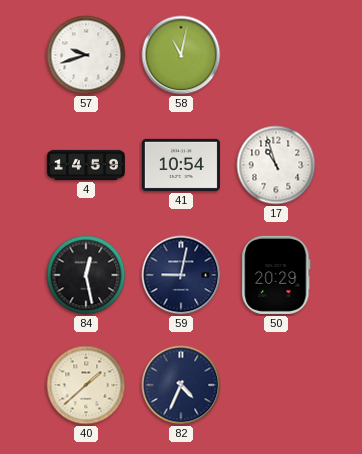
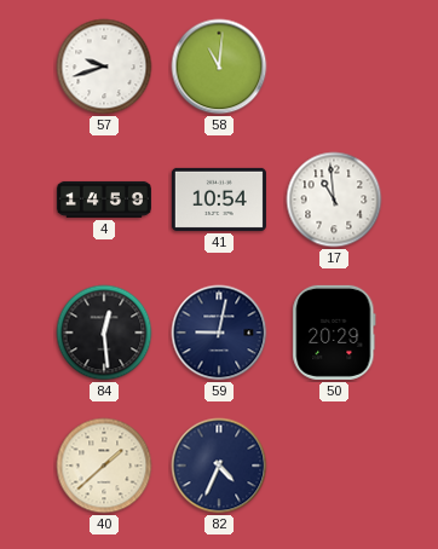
58: 11:02 -> 11:01
17: 10:57 -> 10:59
84: 12:28 -> 12:29
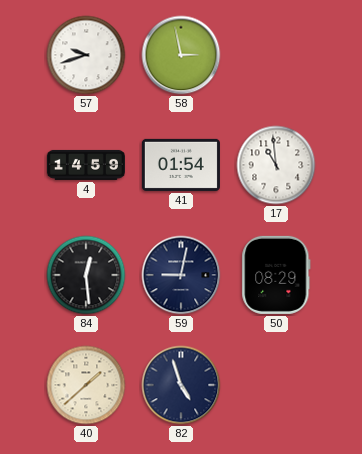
58: 11:01 -> 2:58
41: 10:54 -> 01:54
50: 20:29 -> 08:29
82: 4:34 -> 4:57
